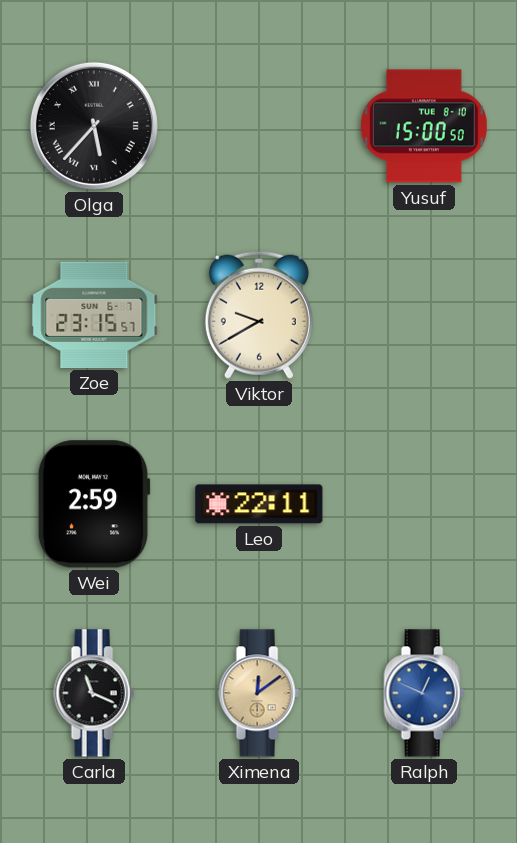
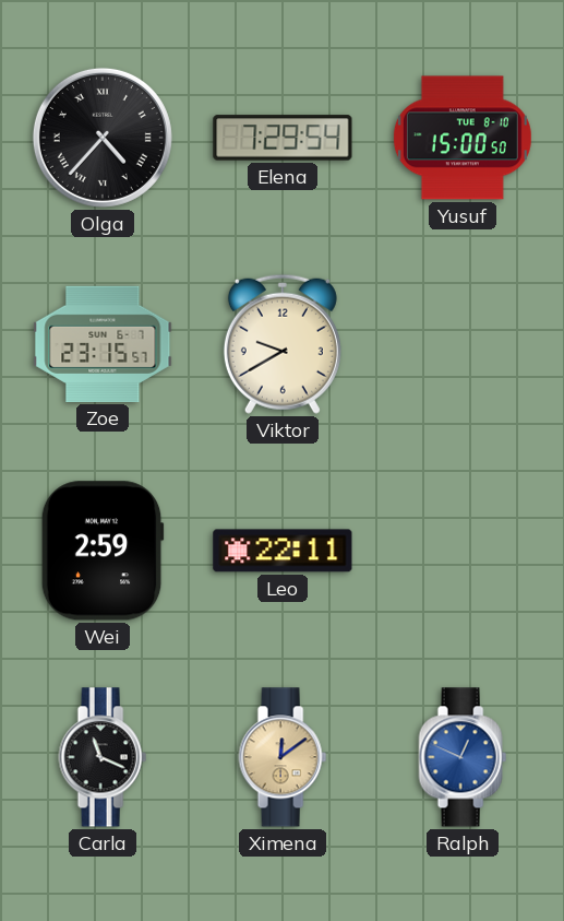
Olga: 5:37 -> 4:37
Elena: none -> 7:29
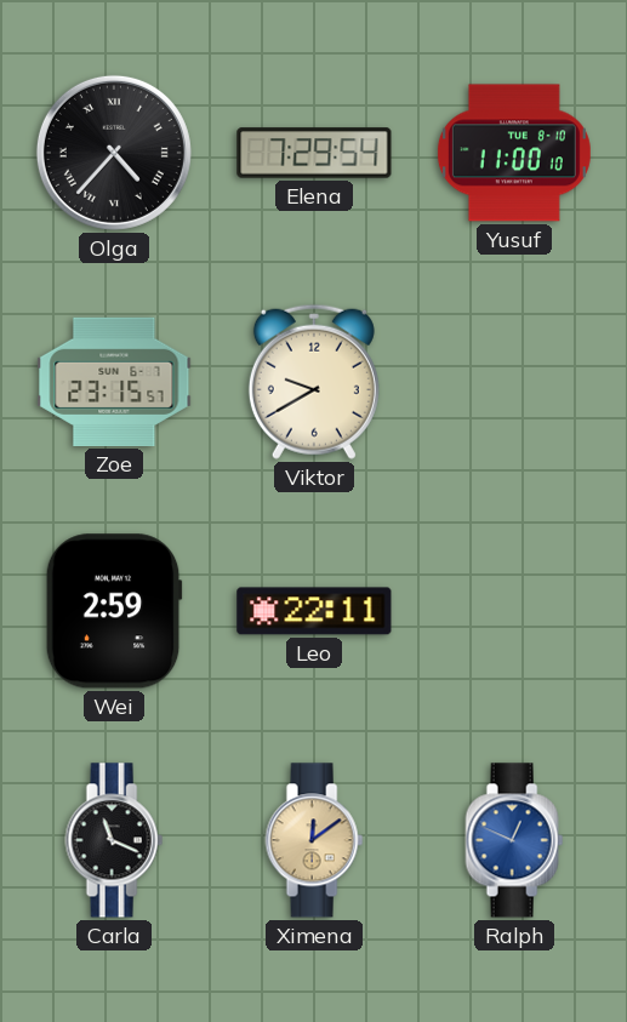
Yusuf: 15:00 -> 11:00
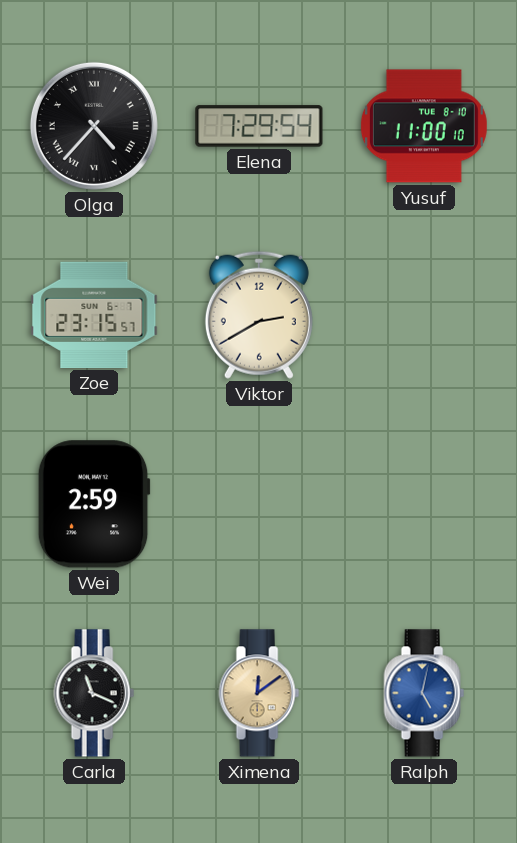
Viktor: 9:40 -> 2:40
Leo: 22:11 -> none
Ralph: 12:49 -> 5:02
